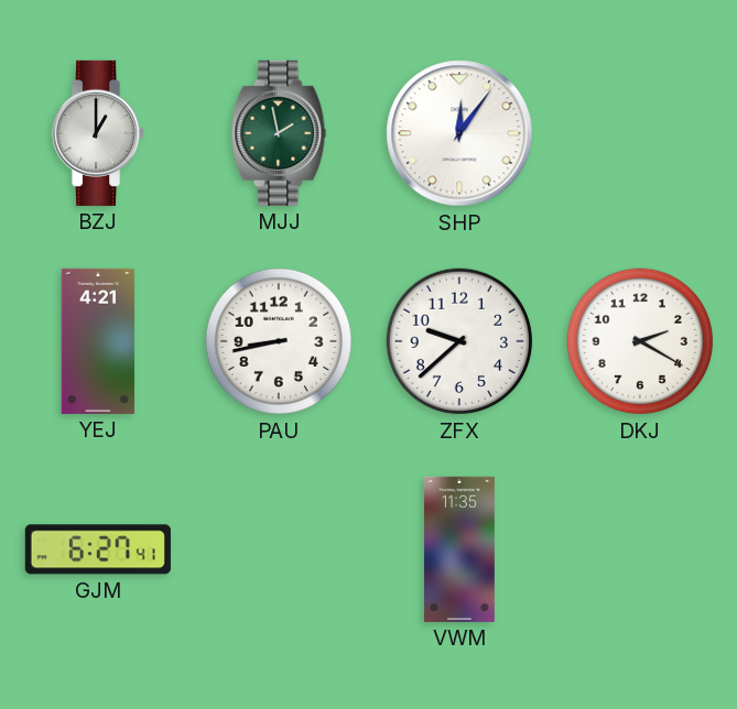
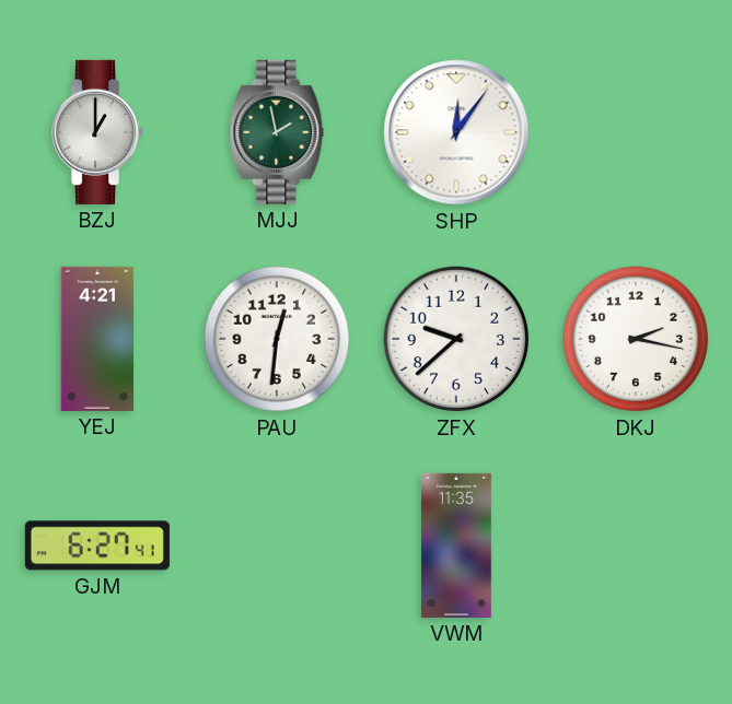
PAU: 8:43 -> 12:31
DKJ: 2:20 -> 2:17
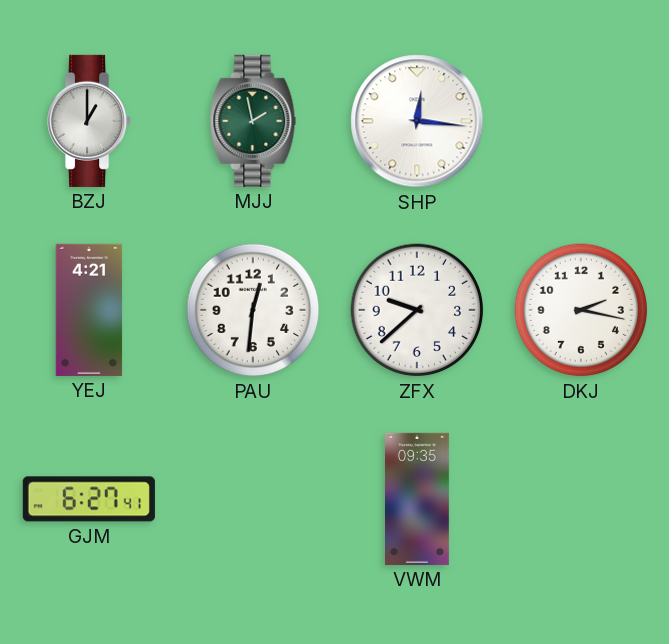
SHP: 12:06 -> 12:16
VWM: 11:35 -> 09:35
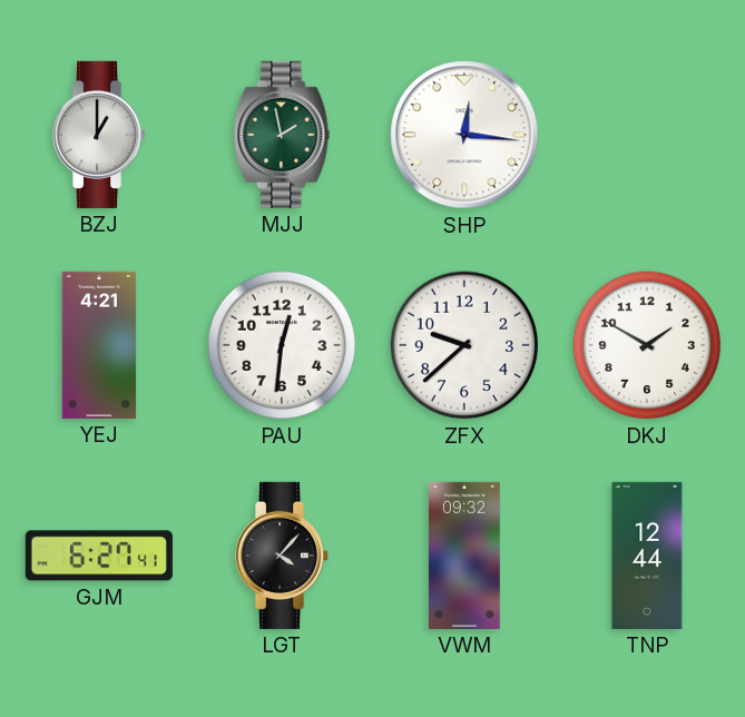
DKJ: 2:17 -> 1:50
LGT: none -> 4:07
VWM: 09:35 -> 09:32
TNP: none -> 12:44
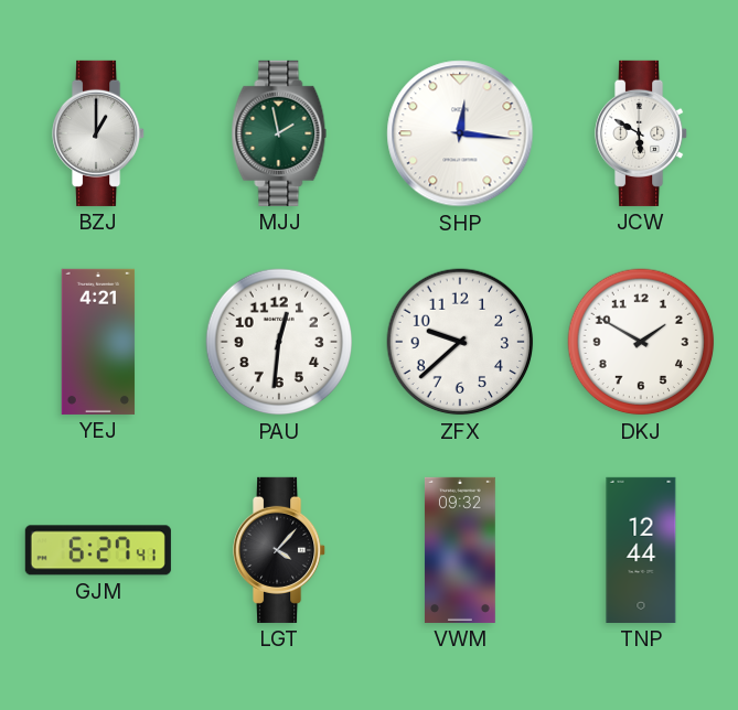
JCW: none -> 5:50
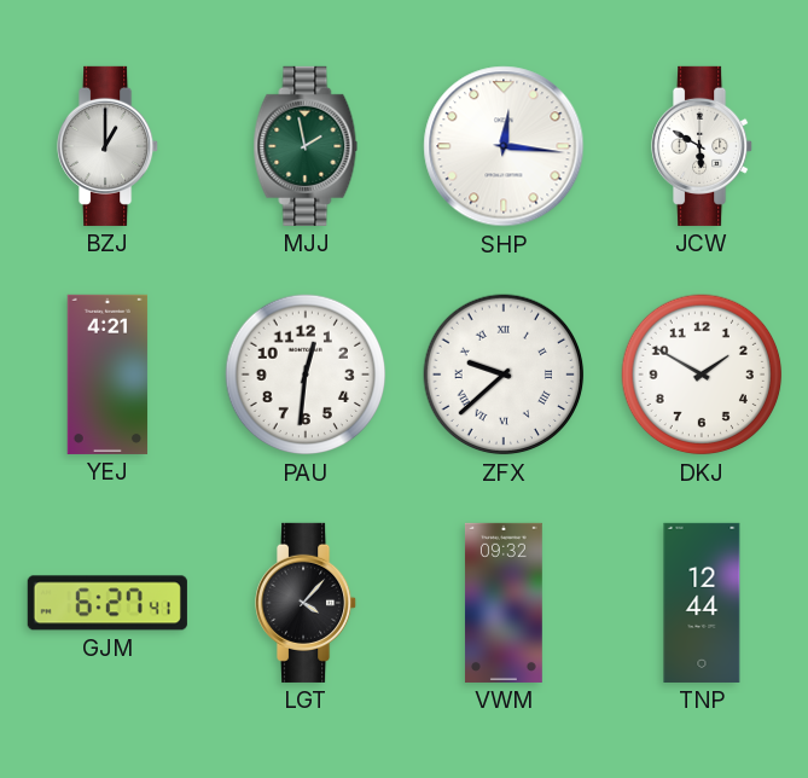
ZFX numerals: Arabic -> Roman
